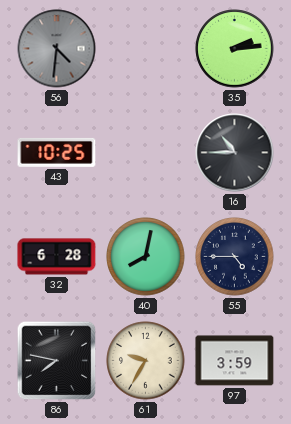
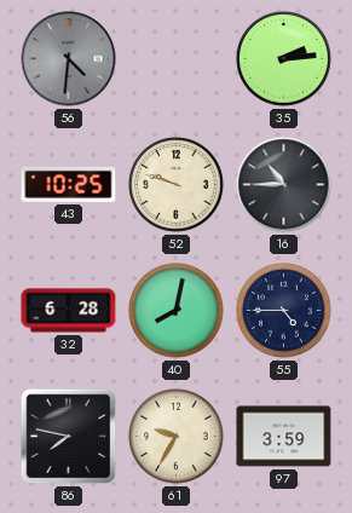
52: none -> 9:48
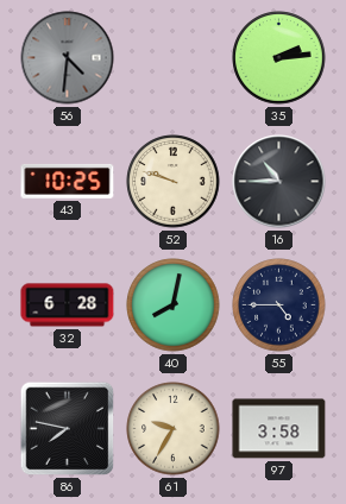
97: 3:59 -> 3:58
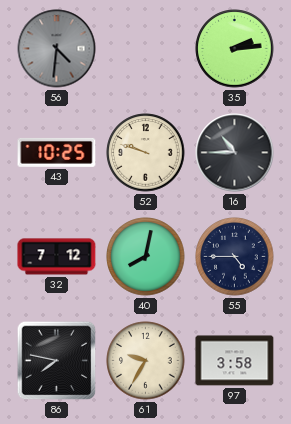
32: 6:28 -> 7:12
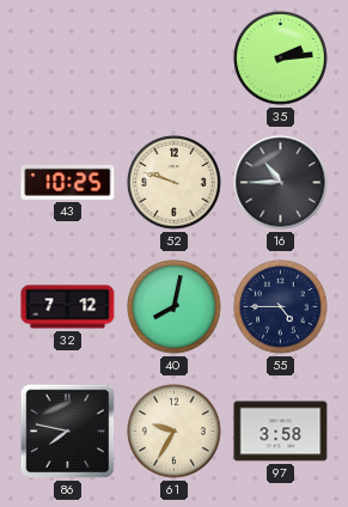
56: 4:31 -> none
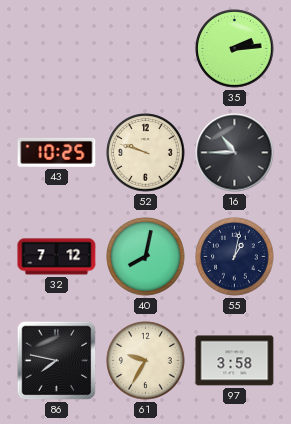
55: 4:45 -> 1:02
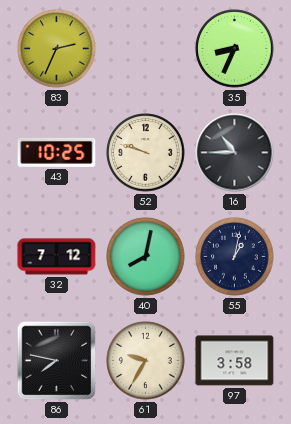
83: none -> 2:34
35: 2:14 -> 8:34
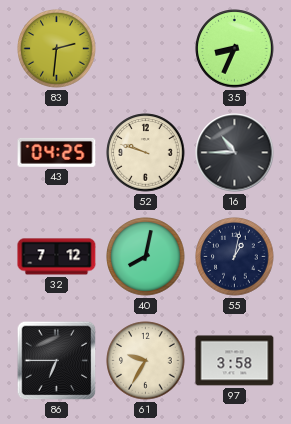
83: 2:34 -> 2:31
43: 10:25 -> 04:25
86: 7:47 -> 6:45
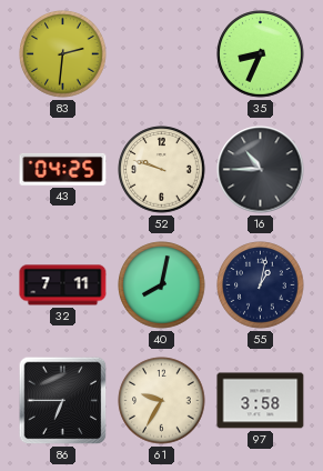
32: 7:12 -> 7:11
